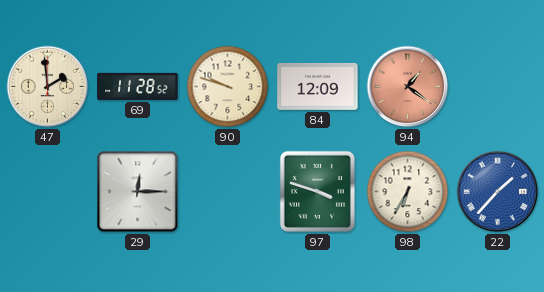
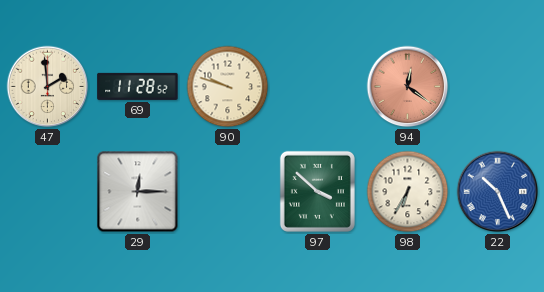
84: 12:09 -> none
94: 1:21 -> 12:21
97: 3:48 -> 3:52
22: 1:37 -> 10:26
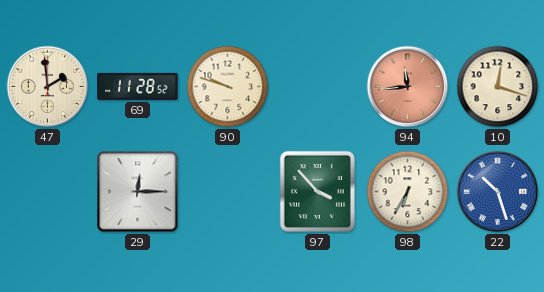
94: 12:21 -> 11:44
10: none -> 12:18
97: 3:52 -> 3:53
22: 10:26 -> 10:27
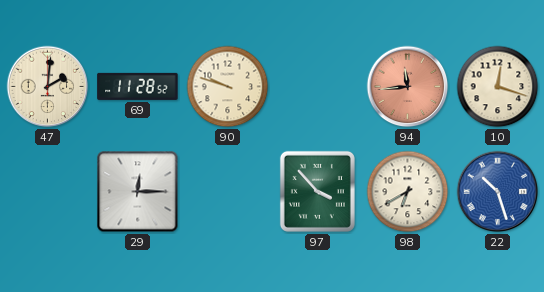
47: 1:59 -> 2:01
98: 6:35 -> 6:40
